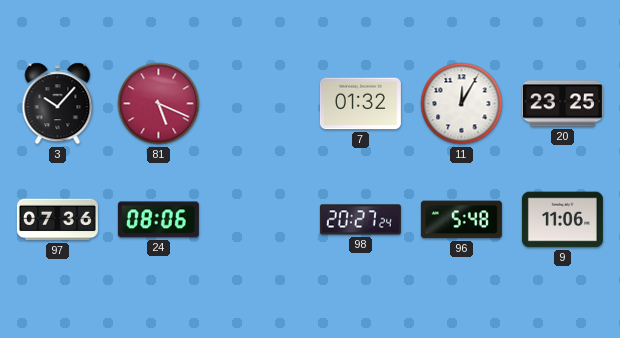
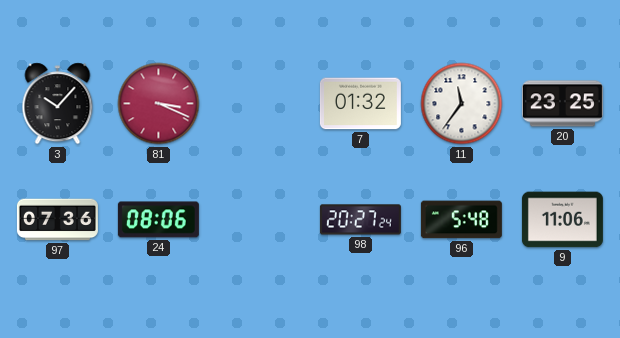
81: 5:19 -> 3:19
11: 12:05 -> 11:36
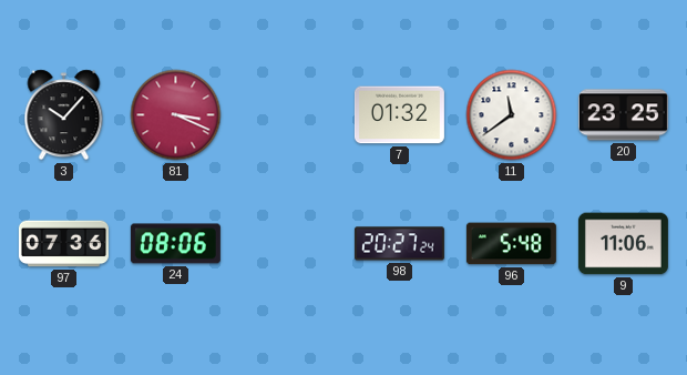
11: 11:36 -> 11:39
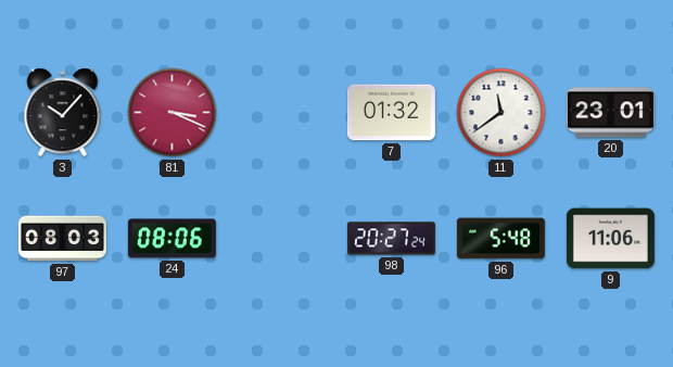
20: 23:25 -> 23:01
97: 07:36 -> 08:03
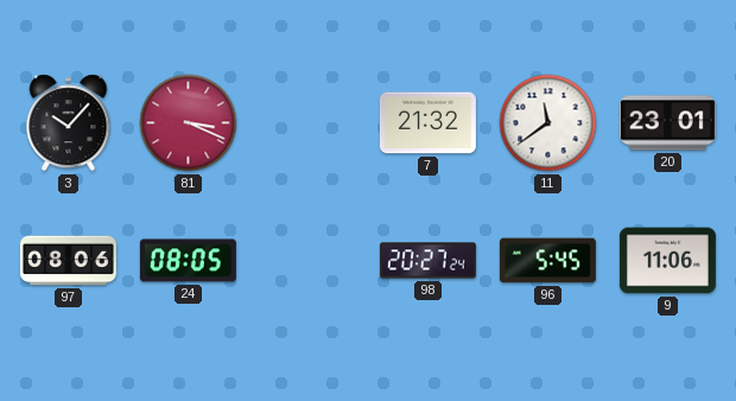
7: 01:32 -> 21:32
97: 08:03 -> 08:06
24: 08:06 -> 08:05
96: 5:48 -> 5:45
